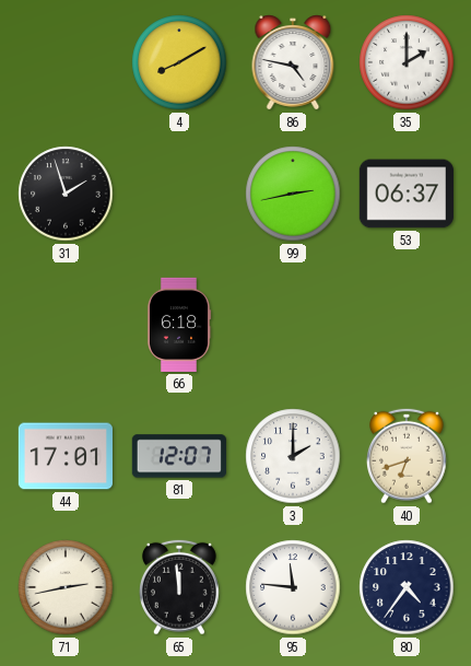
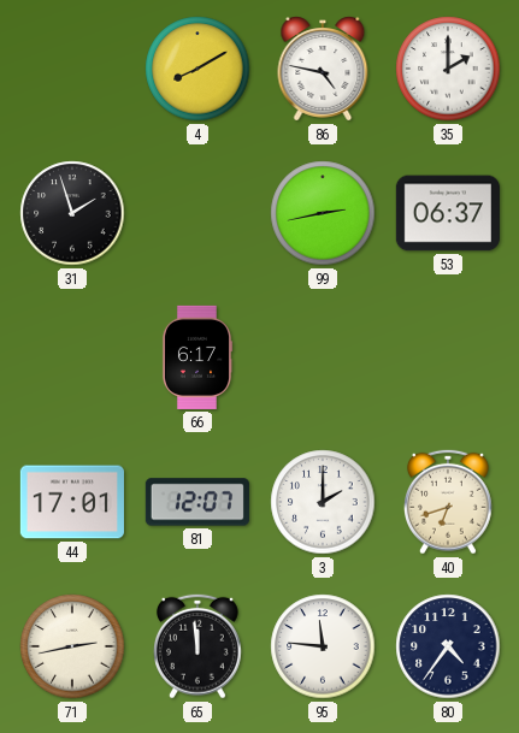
66: 6:18 -> 6:17
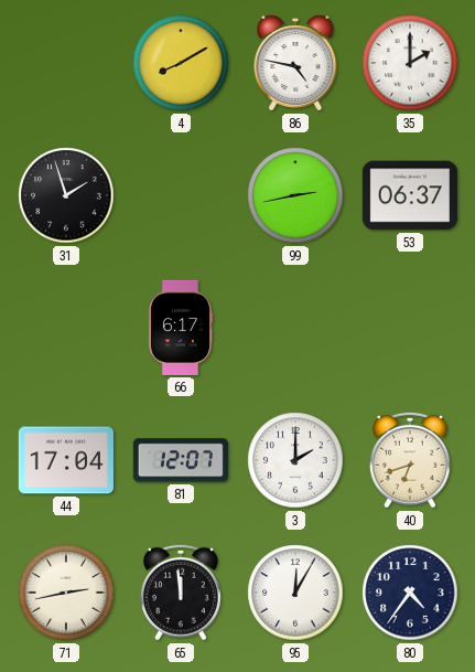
44: 17:01 -> 17:04
95: 11:46 -> 12:05
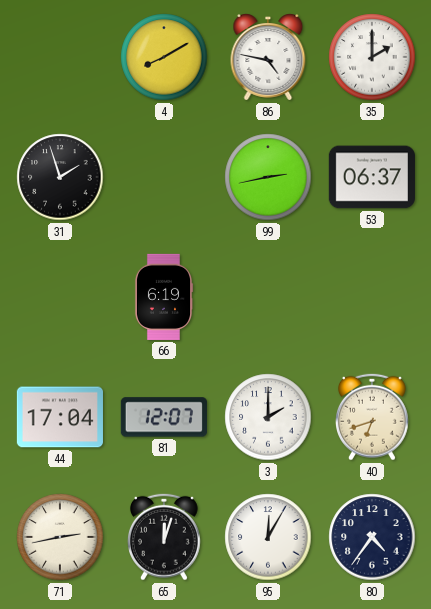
66: 6:17 -> 6:19
65: 11:59 -> 12:03
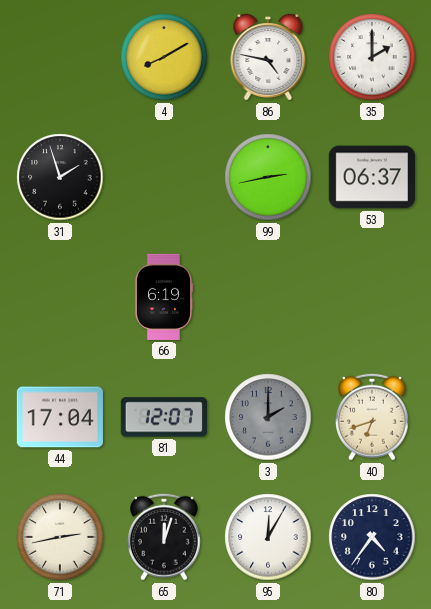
3 dial: white -> grey
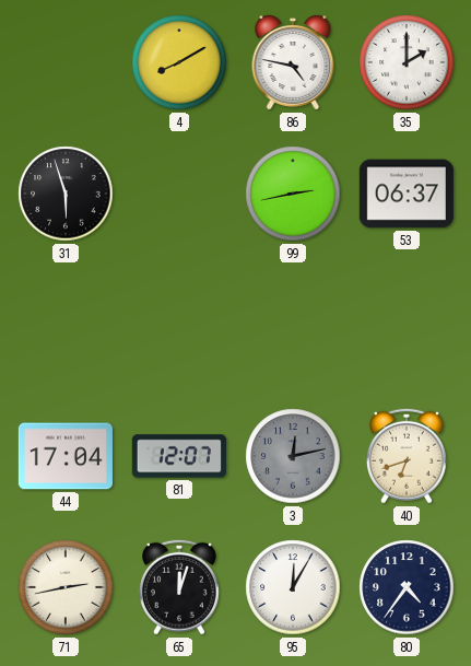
31: 1:57 -> 5:57
66: 6:19 -> none
3: 2:00 -> 12:13
